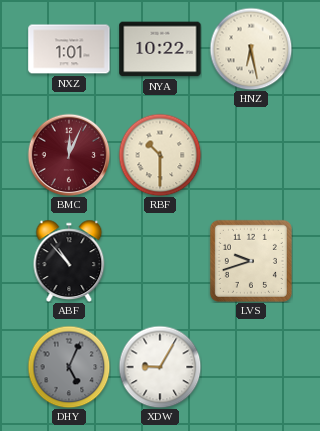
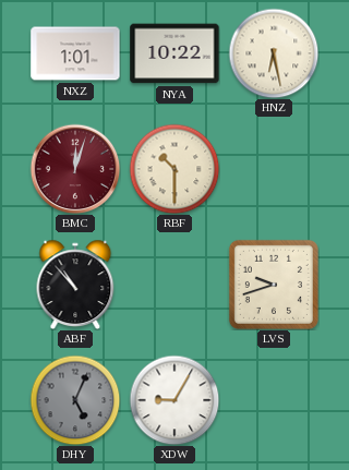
BMC: 12:04 -> 12:03
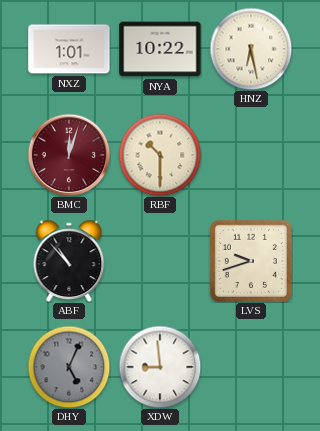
XDW: 9:05 -> 8:59
